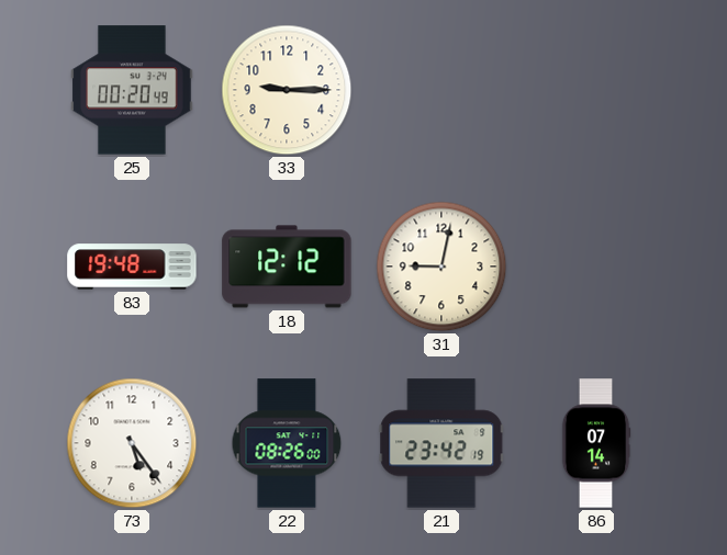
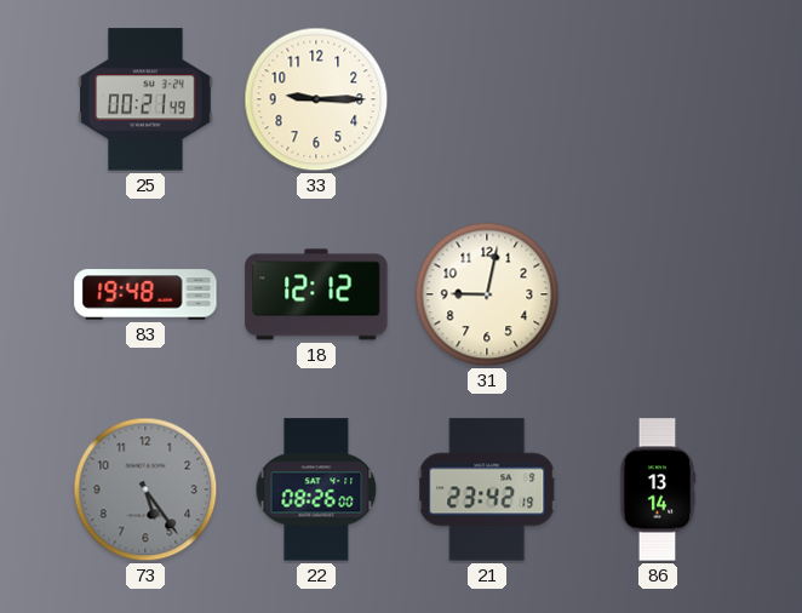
25: 00:20 -> 00:21
73 dial: white -> grey
86: 07:14 -> 13:14
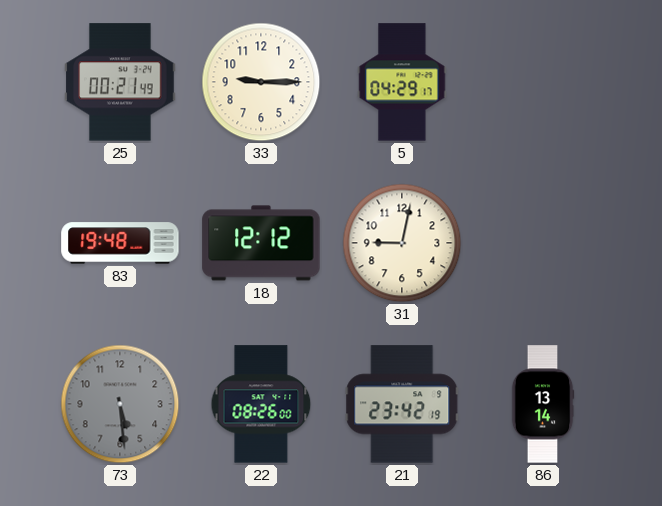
5: none -> 04:29
73: 5:24 -> 5:29
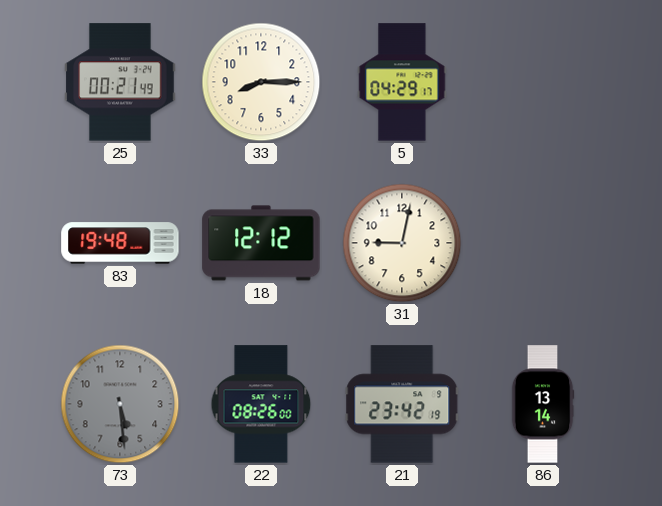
33: 9:15 -> 8:15
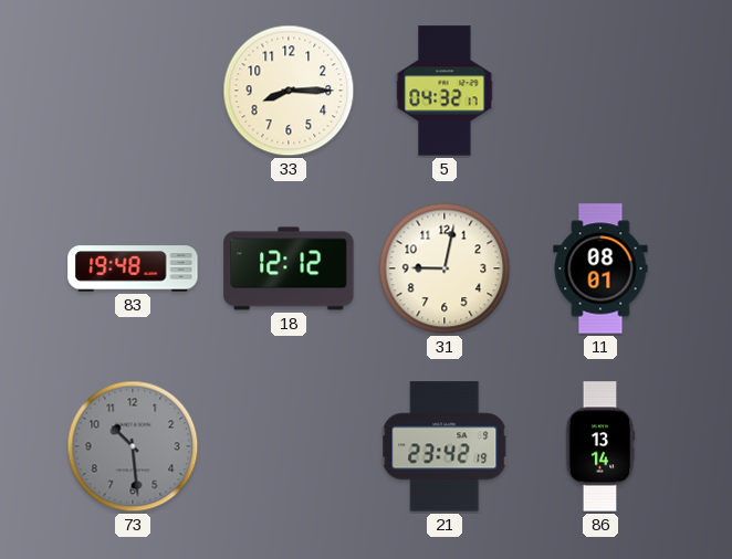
25: 00:21 -> none
5: 04:29 -> 04:32
11: none -> 08:01
73: 5:29 -> 10:29
22: 08:26 -> none
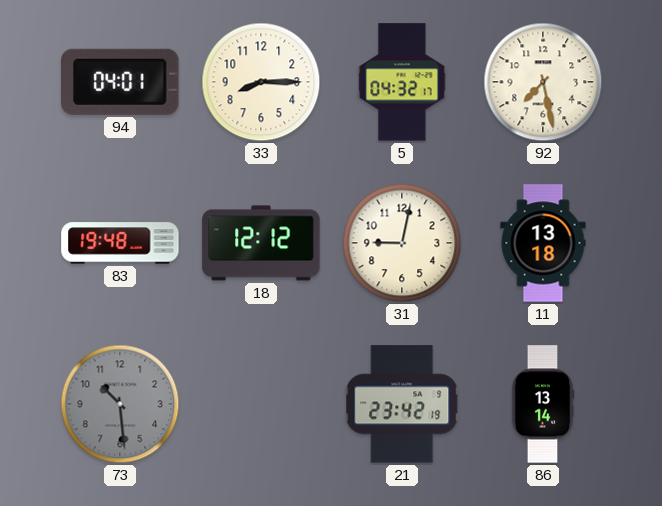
94: none -> 04:01
92: none -> 7:28
11: 08:01 -> 13:18
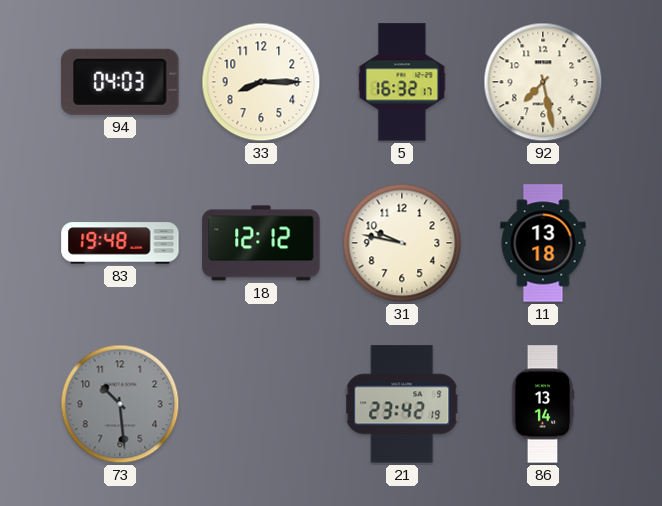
94: 04:01 -> 04:03
5: 04:32 -> 16:32
31: 9:02 -> 9:47
